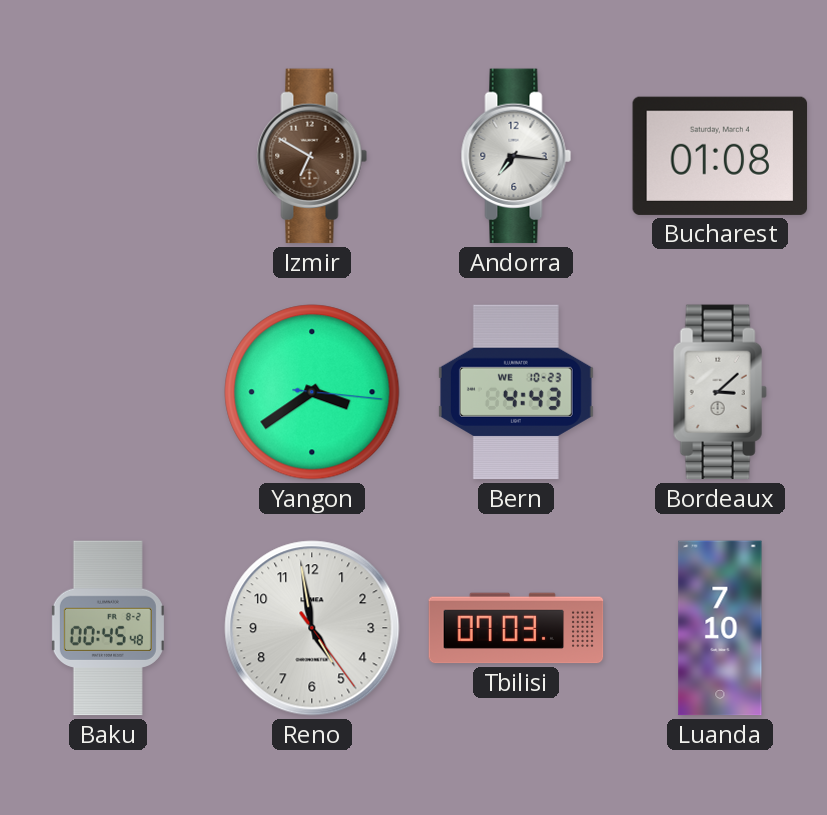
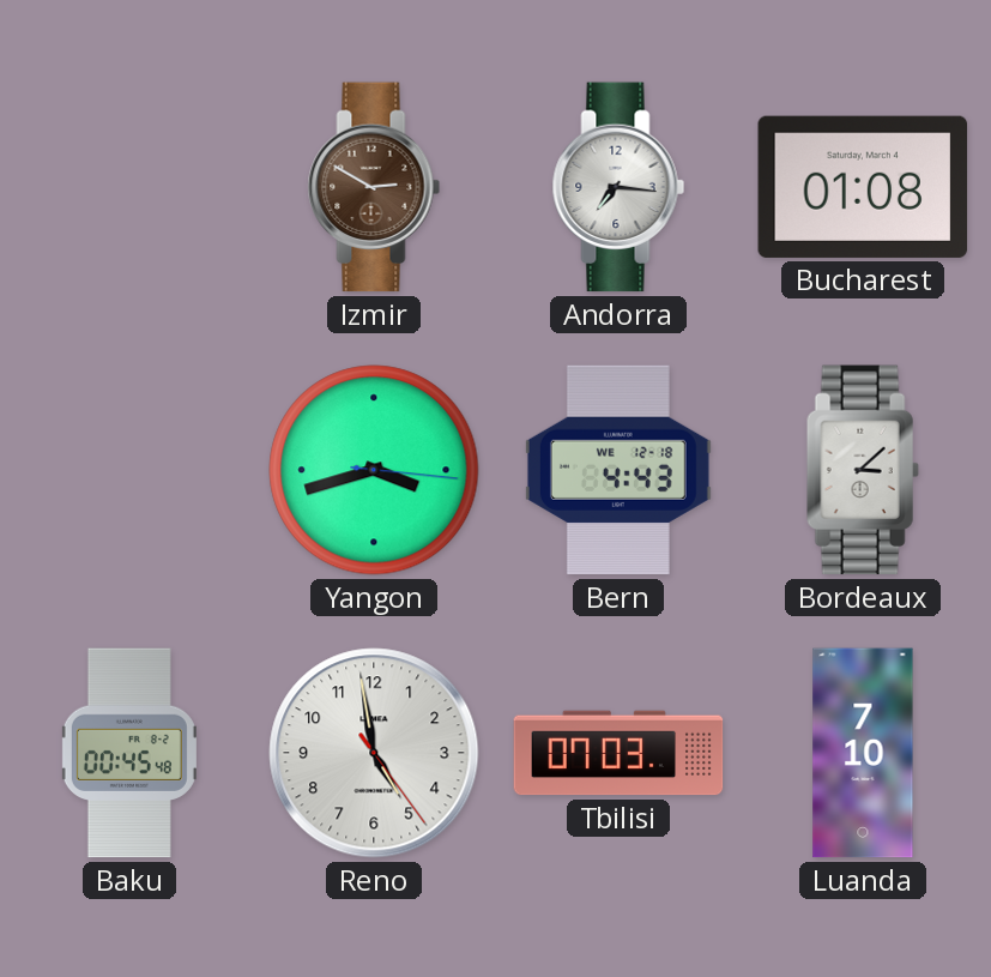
Izmir: 6:50 -> 2:50
Yangon: 3:39 -> 3:42
Bern date: WE 10-23 -> WE 12-18
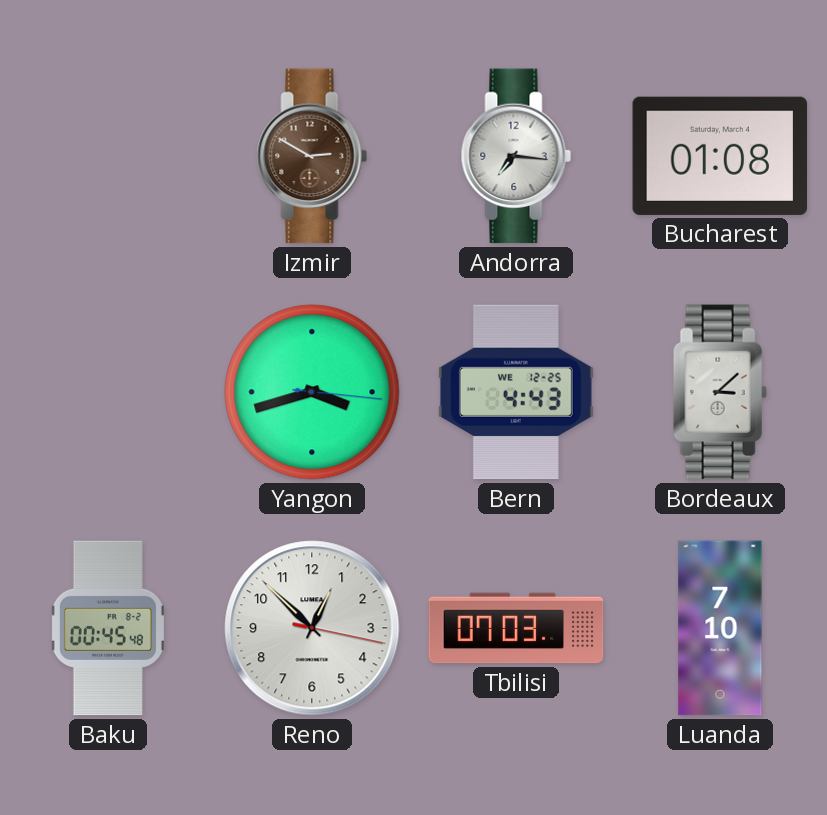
Bern date: WE 12-18 -> WE 12-25
Reno: 4:58 -> 12:52
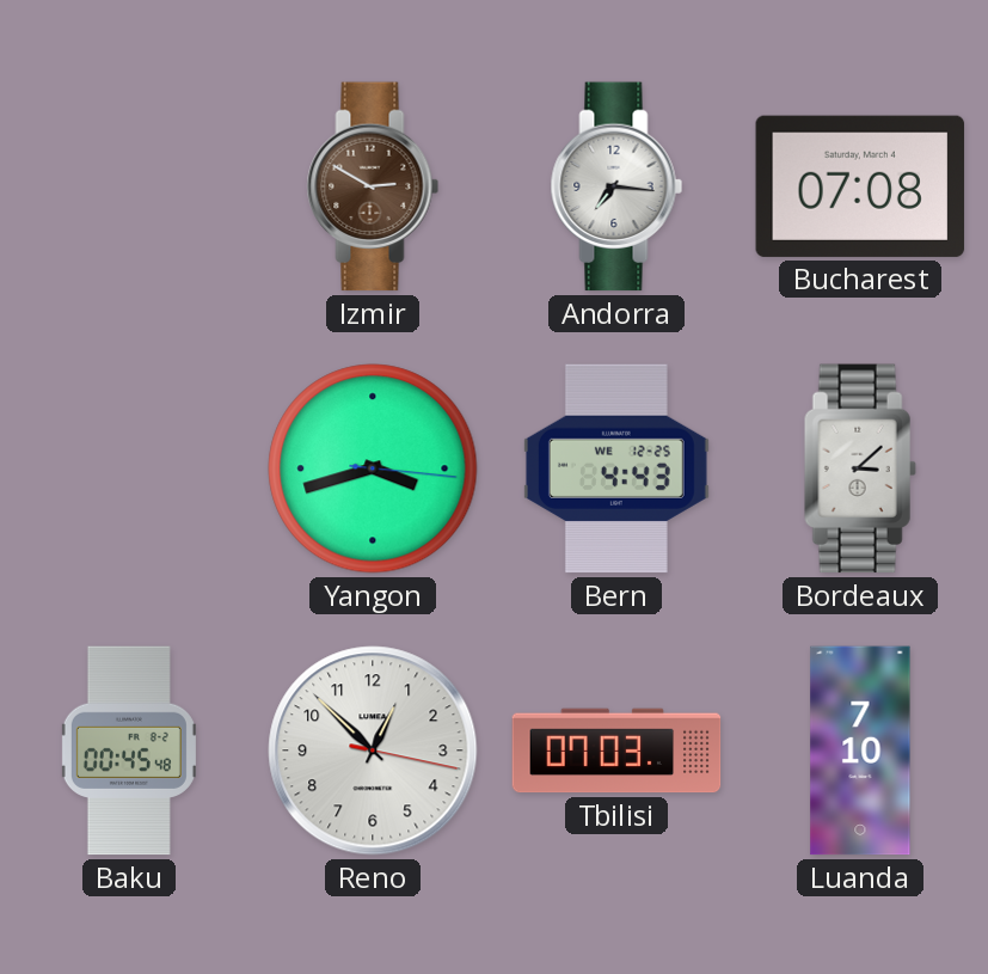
Bucharest: 01:08 -> 07:08
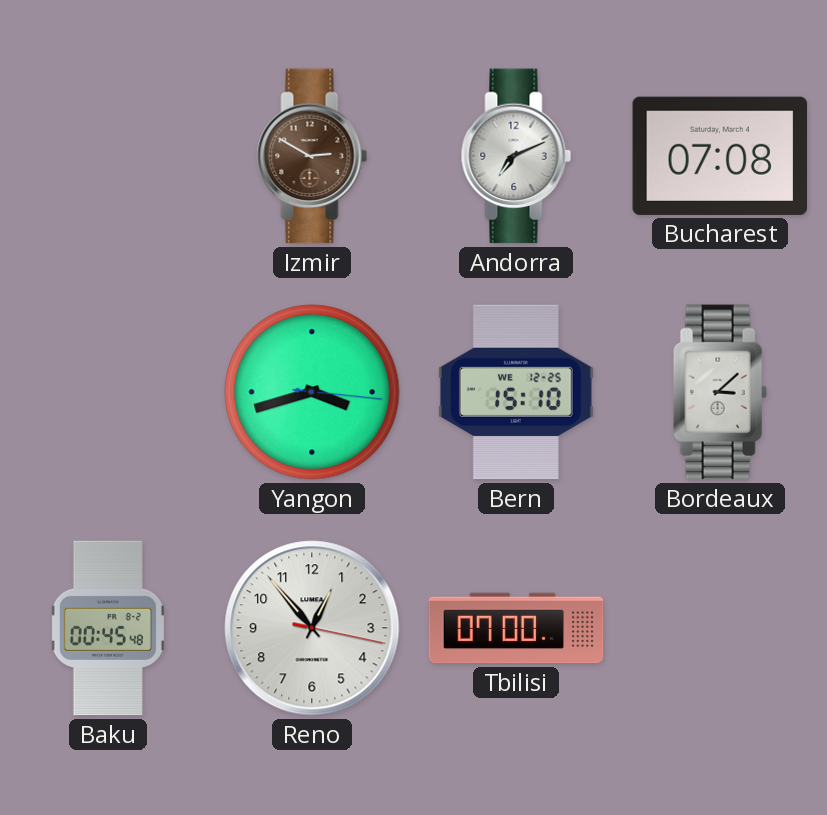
Andorra: 7:16 -> 7:11
Bern: 4:43 -> 15:10
Reno: 12:52 -> 12:53
Tbilisi: 07:03 -> 07:00
Luanda: 7:10 -> none
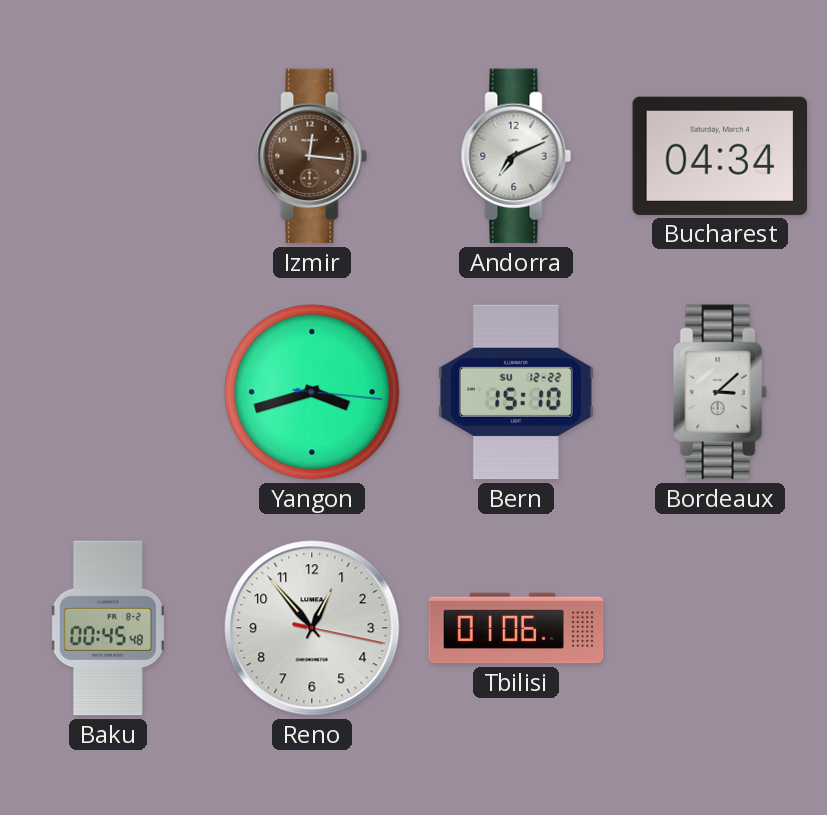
Izmir: 2:50 -> 12:16
Bucharest: 07:08 -> 04:34
Bern date: WE 12-25 -> SU 12-22
Tbilisi: 07:00 -> 01:06
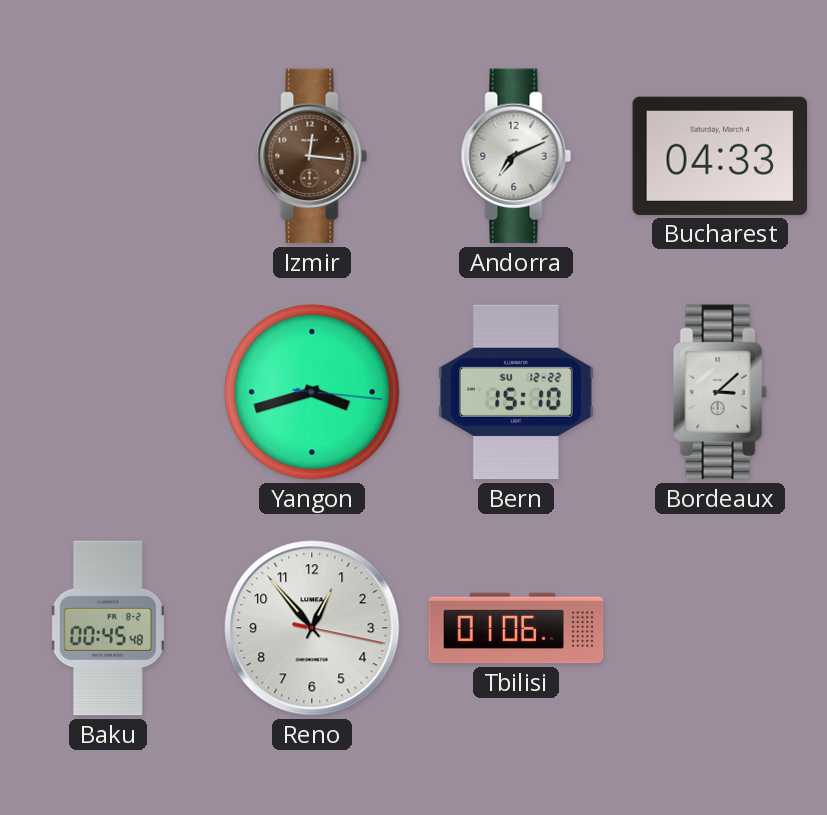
Bucharest: 04:34 -> 04:33
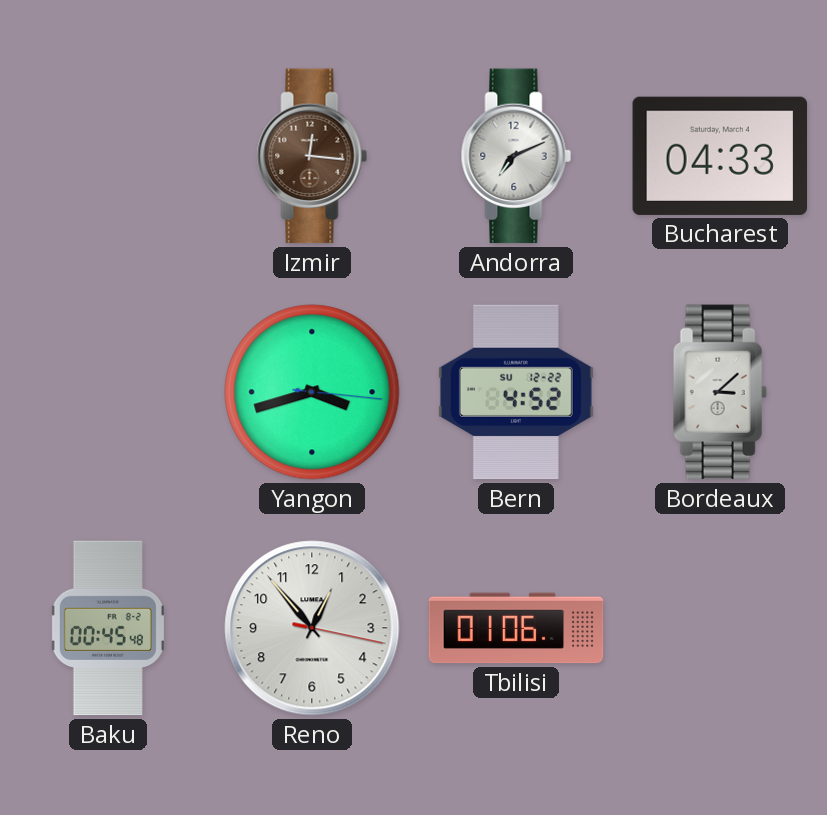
Bern: 15:10 -> 4:52
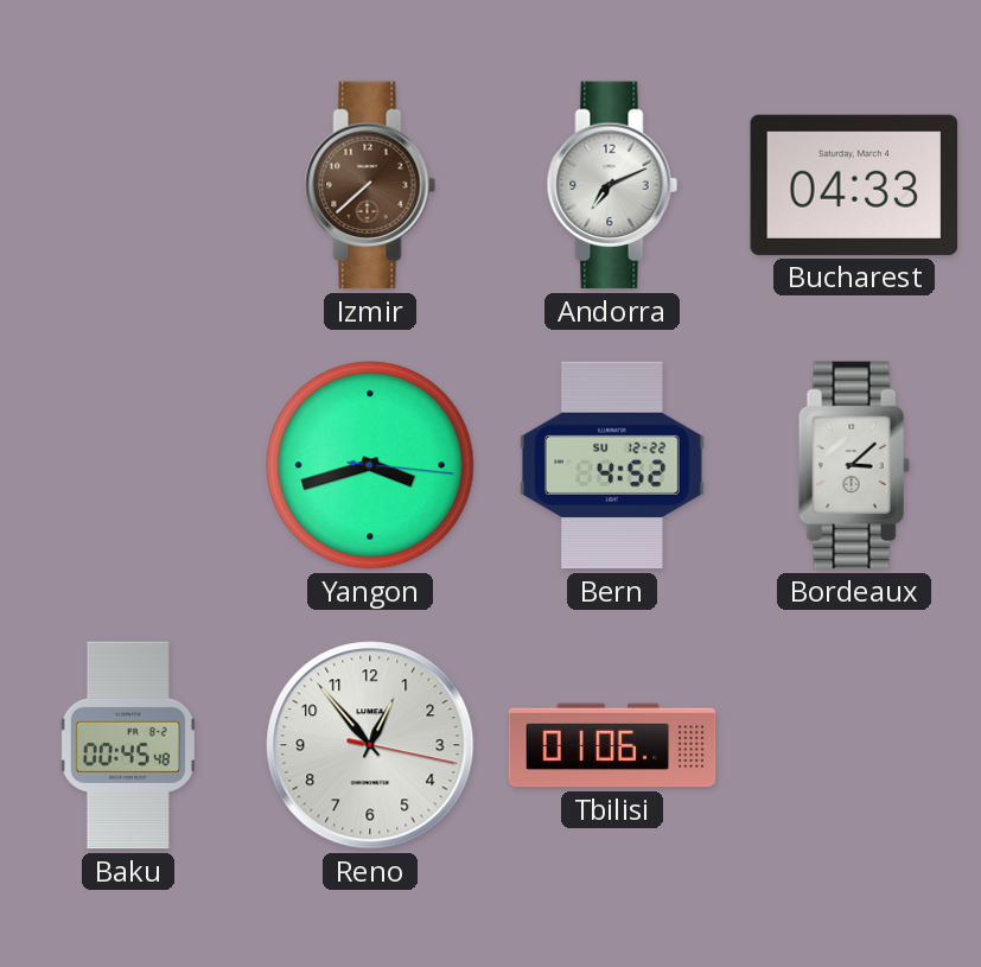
Izmir: 12:16 -> 7:38
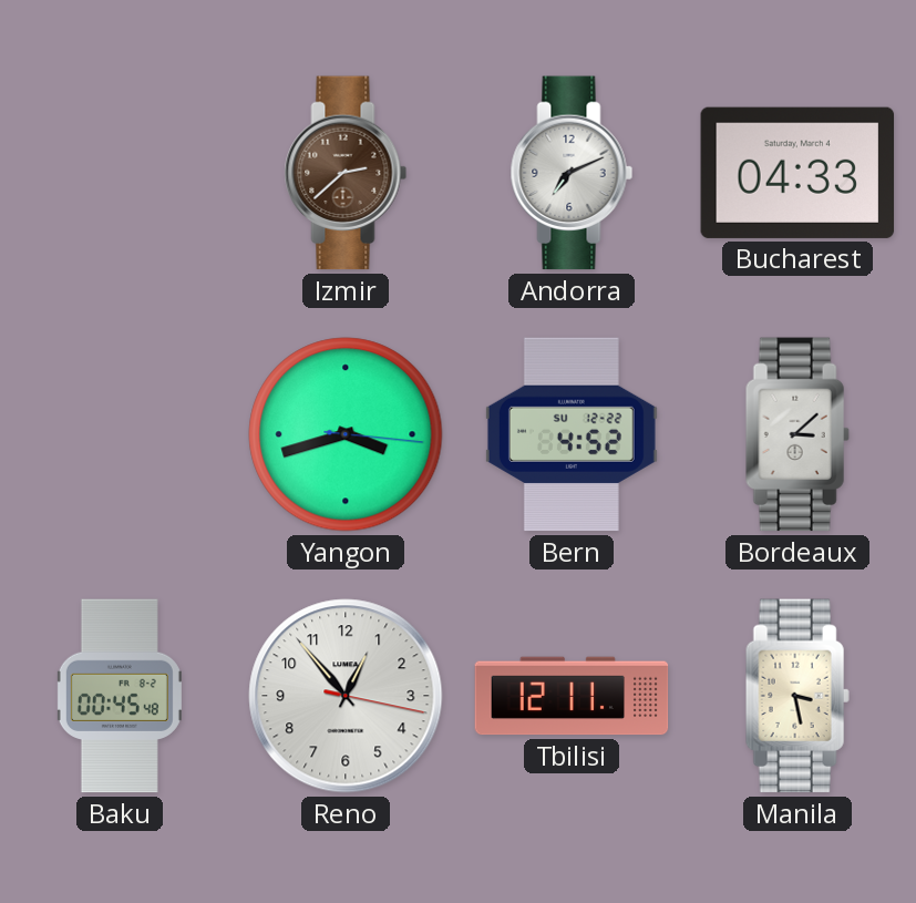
Izmir: 7:38 -> 2:38
Tbilisi: 01:06 -> 12:11
Manila: none -> 3:28
